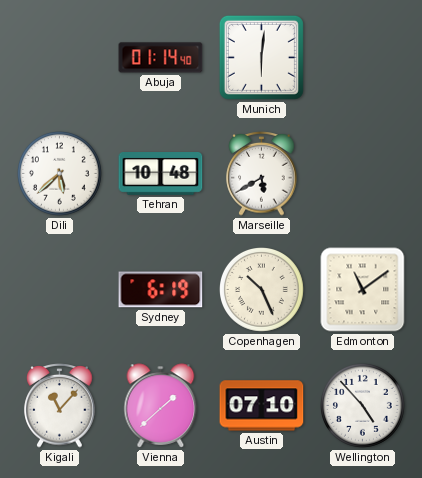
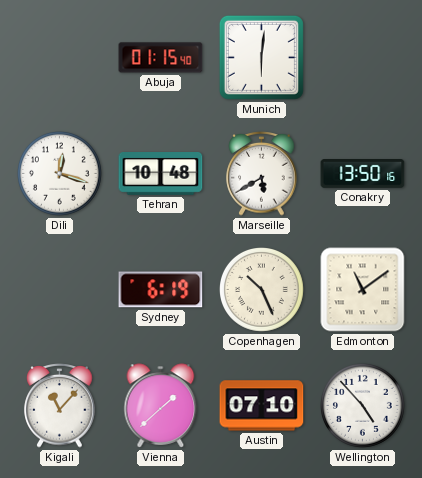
Abuja: 01:14 -> 01:15
Dili: 5:38 -> 12:18
Conakry: none -> 13:50
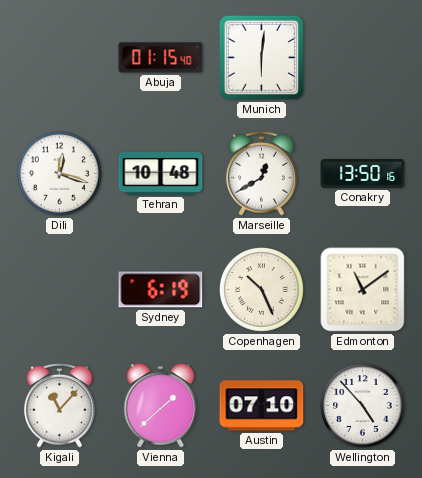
Marseille: 5:40 -> 12:40
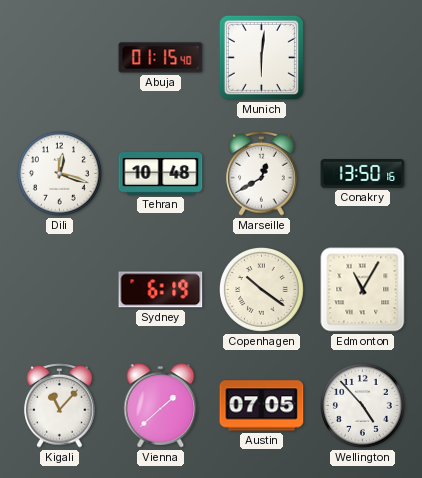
Copenhagen: 10:26 -> 10:21
Edmonton: 11:09 -> 11:05
Austin: 07:10 -> 07:05
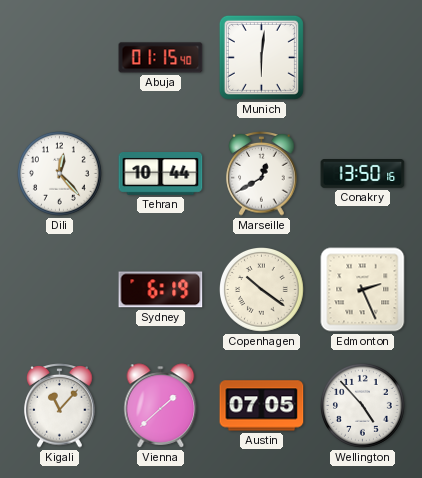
Dili: 12:18 -> 12:23
Tehran: 10:48 -> 10:44
Edmonton: 11:05 -> 2:26
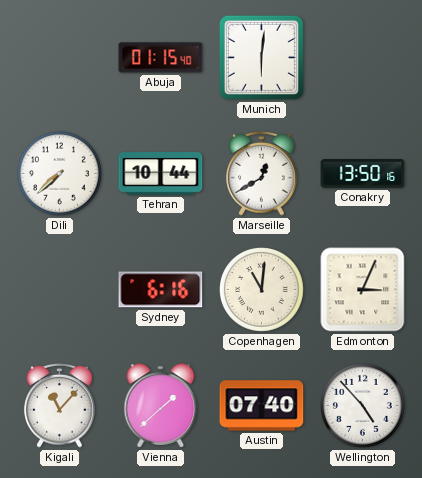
Dili: 12:23 -> 7:38
Sydney: 6:19 -> 6:16
Copenhagen: 10:21 -> 11:01
Edmonton: 2:26 -> 3:04
Austin: 07:05 -> 07:40
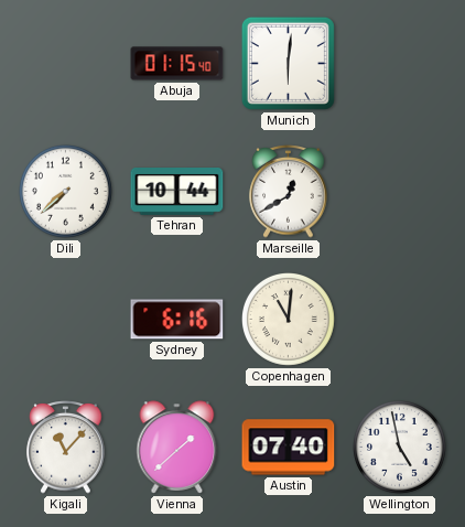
Conakry: 13:50 -> none
Edmonton: 3:04 -> none
Wellington: 4:53 -> 4:58
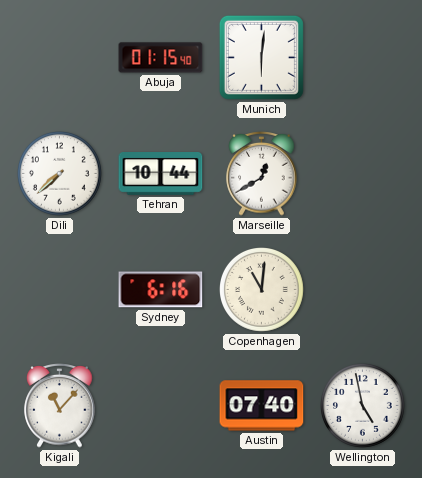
Vienna: 1:38 -> none
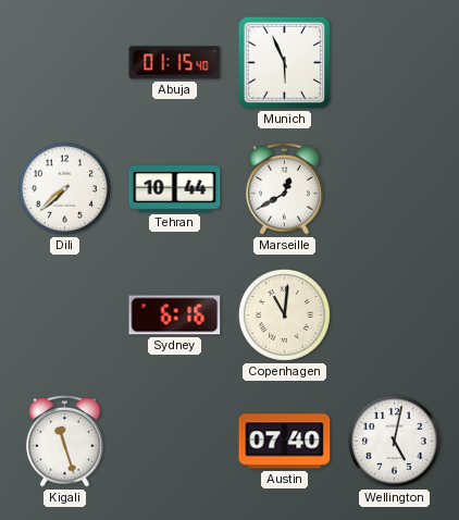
Munich: 6:01 -> 5:56
Kigali: 11:07 -> 11:27
Wellington: 4:58 -> 5:02
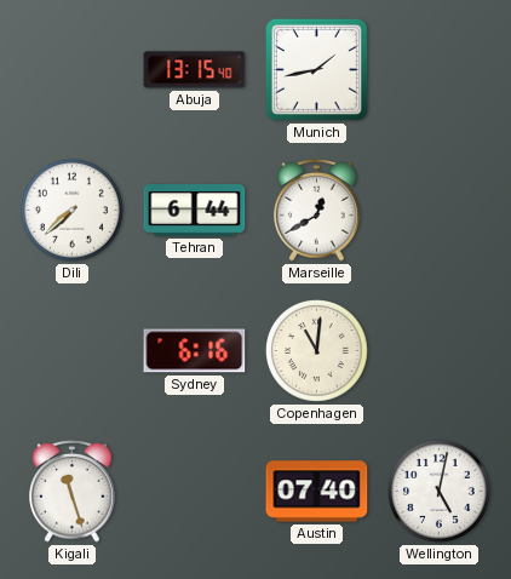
Abuja: 01:15 -> 13:15
Munich: 5:56 -> 1:43
Tehran: 10:44 -> 6:44
